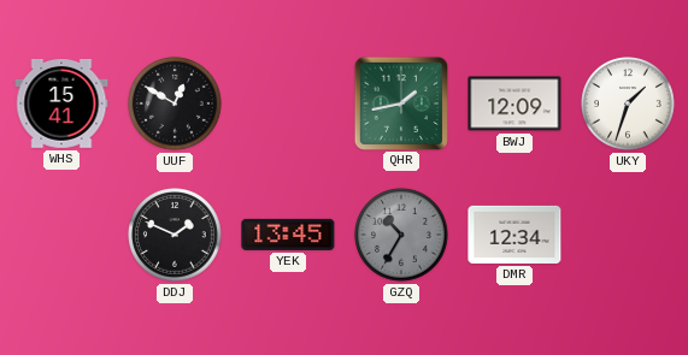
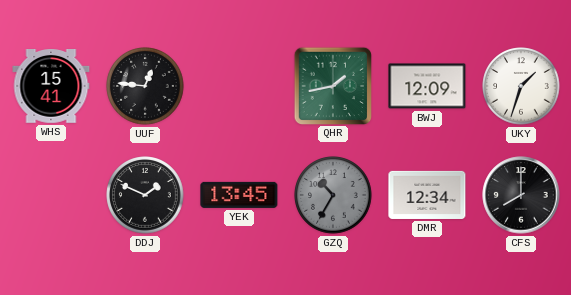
UUF: 12:50 -> 12:46
CFS: none -> 8:00
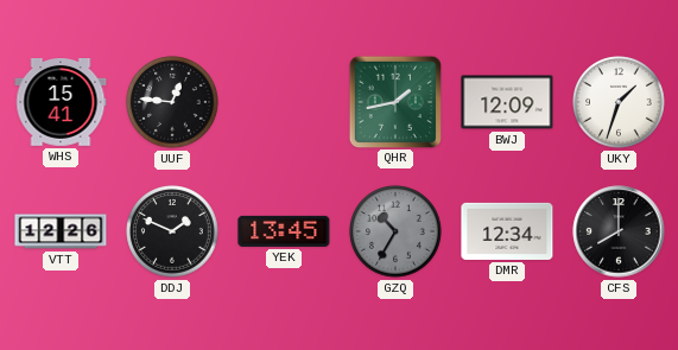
VTT: none -> 12:26
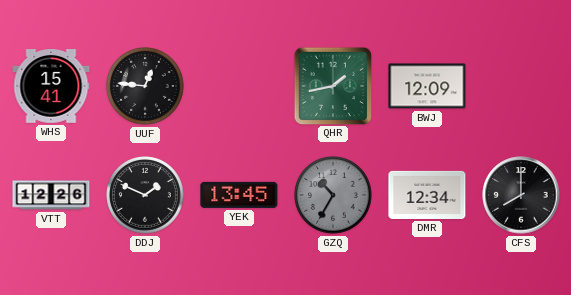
UKY: 1:33 -> none
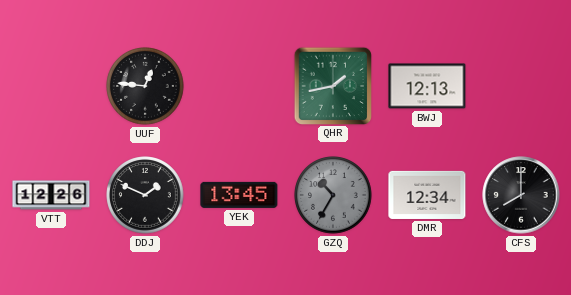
WHS: 15:41 -> none
BWJ: 12:09 -> 12:13
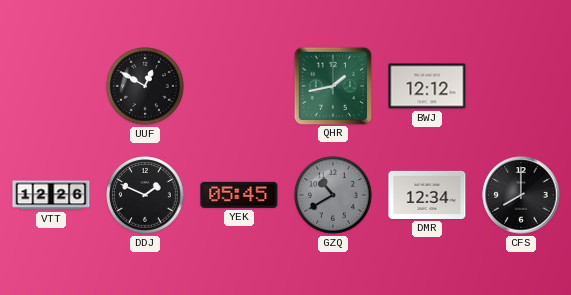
UUF: 12:46 -> 12:50
BWJ: 12:13 -> 12:12
YEK: 13:45 -> 05:45
GZQ: 10:35 -> 10:40
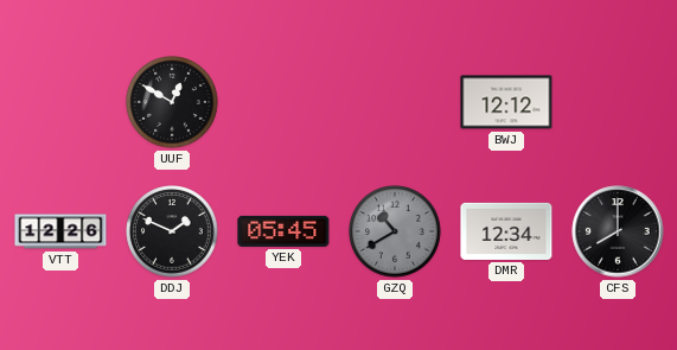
QHR: 1:43 -> none
